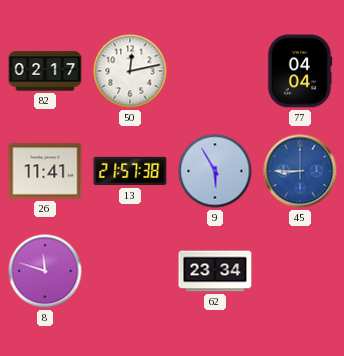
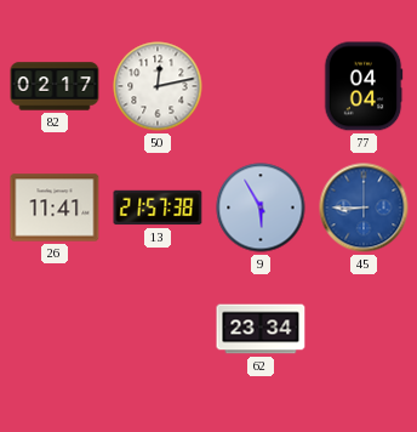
8: 11:48 -> none
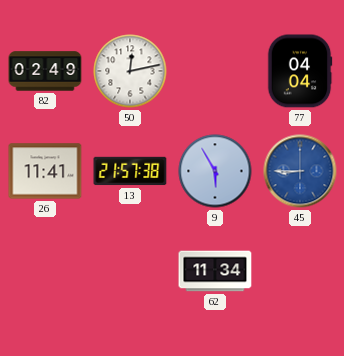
82: 02:17 -> 02:49
62: 23:34 -> 11:34
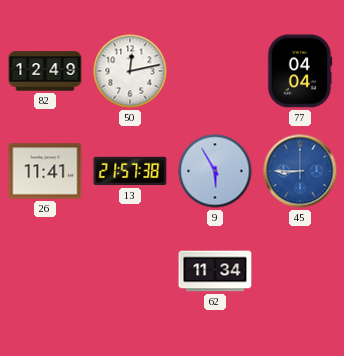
82: 02:49 -> 12:49
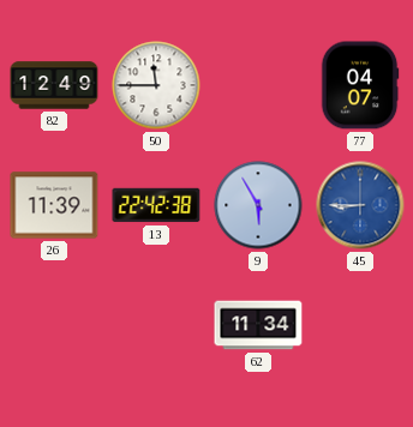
50: 12:13 -> 11:45
77: 04:04 -> 04:07
26: 11:41 -> 11:39
13: 21:57 -> 22:42
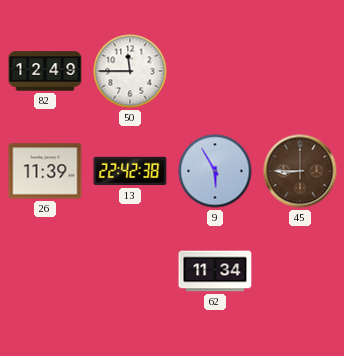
77: 04:07 -> none
45 dial: blue -> brown
